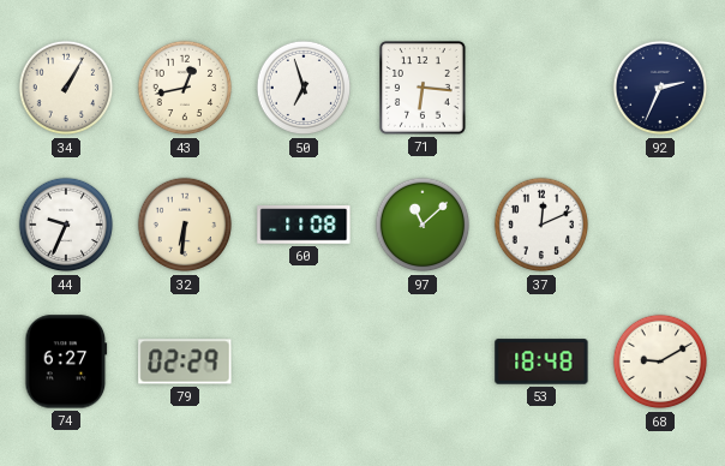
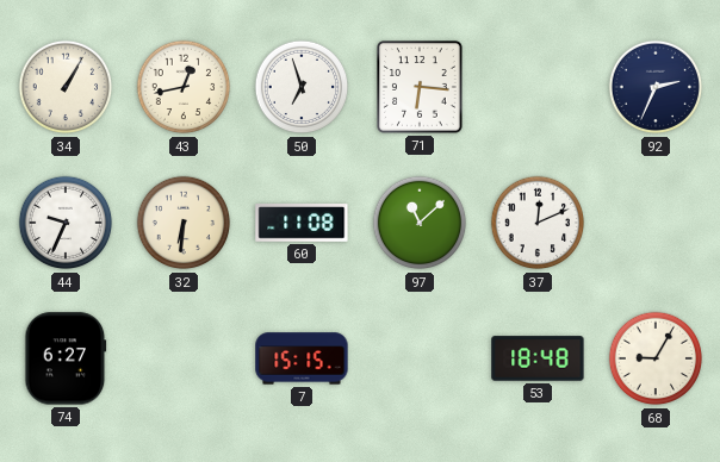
79: 02:29 -> none
7: none -> 15:15
68: 9:10 -> 9:05
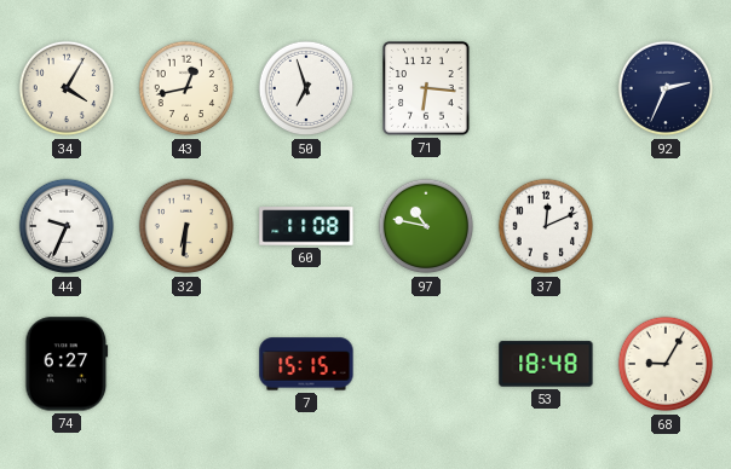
34: 1:05 -> 4:05
97: 11:08 -> 10:47
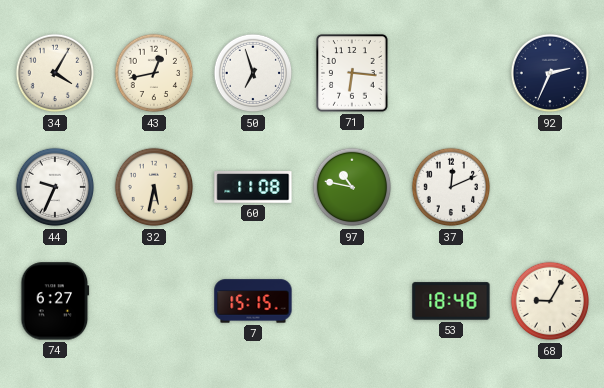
32: 6:31 -> 5:32
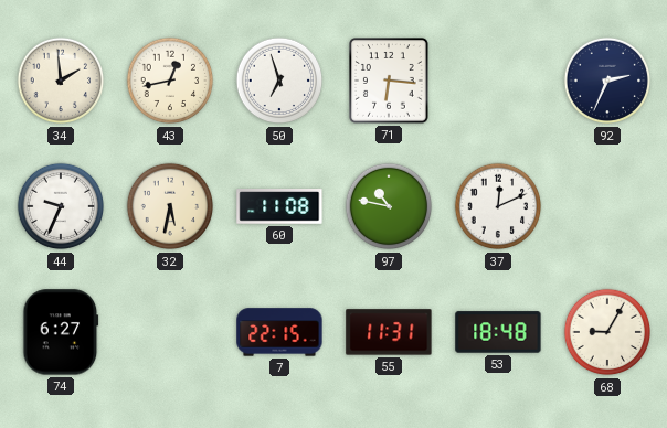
34: 4:05 -> 1:59
7: 15:15 -> 22:15
55: none -> 11:31
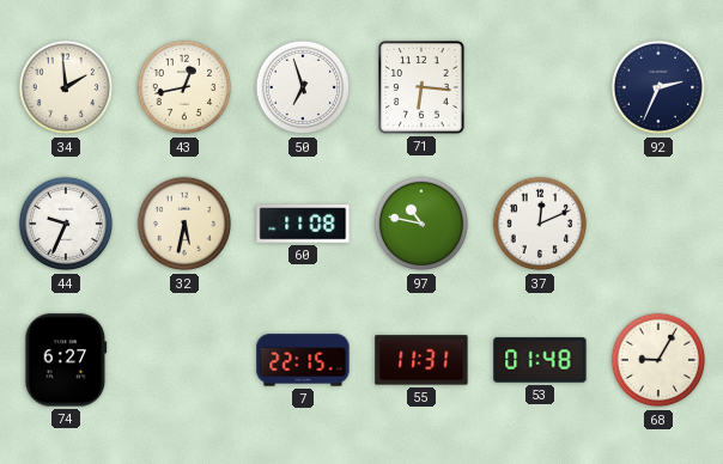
53: 18:48 -> 01:48
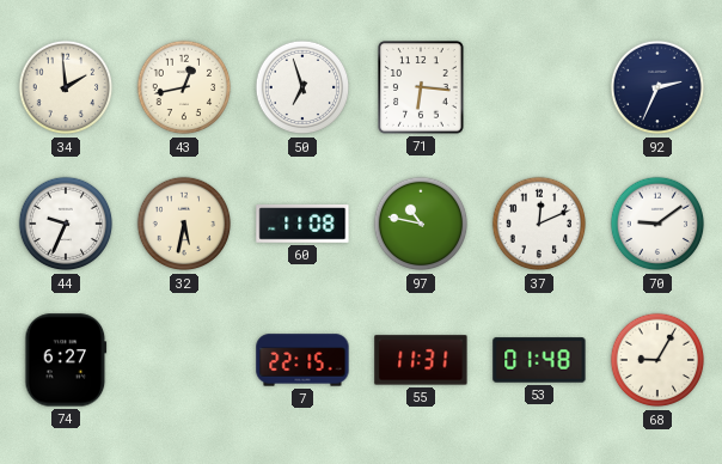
70: none -> 9:09
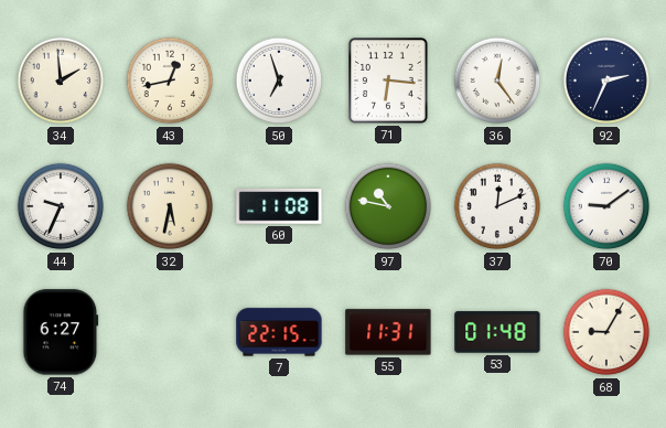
36: none -> 12:24
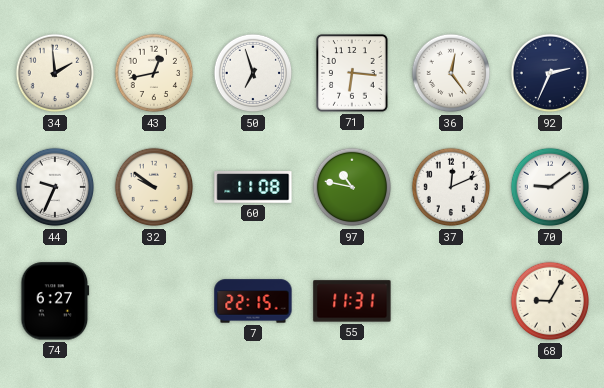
32: 5:32 -> 9:51
53: 01:48 -> none
